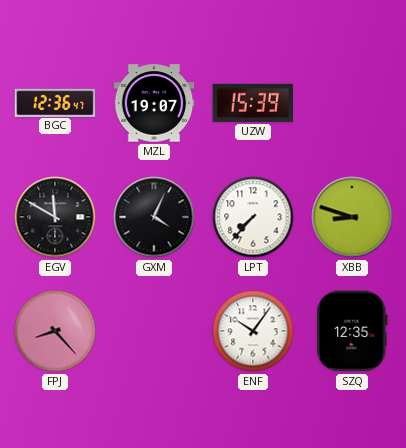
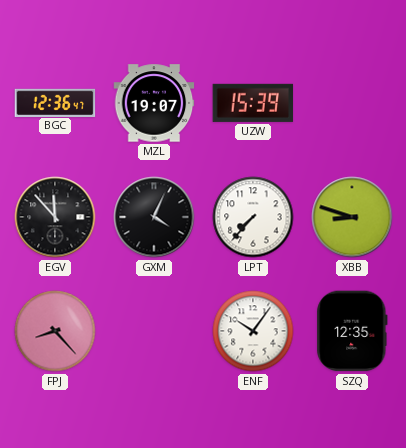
EGV: 11:50 -> 11:53
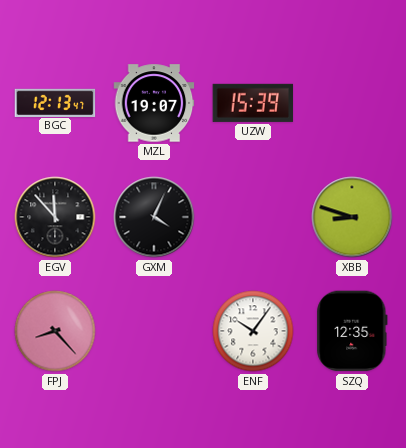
BGC: 12:36 -> 12:13
LPT: 7:37 -> none
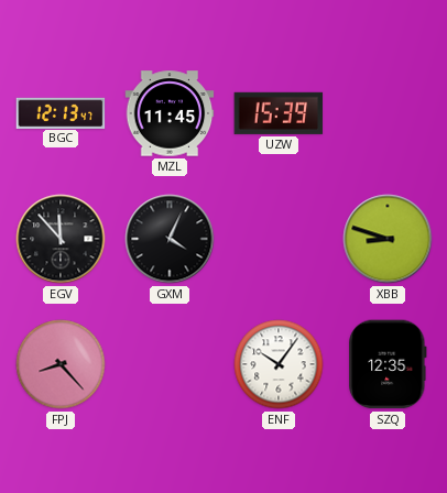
MZL: 19:07 -> 11:45
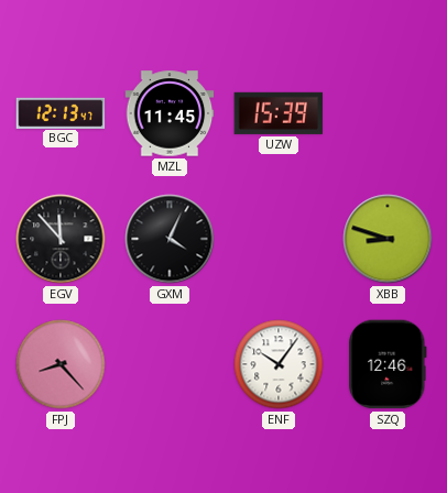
SZQ: 12:35 -> 12:46
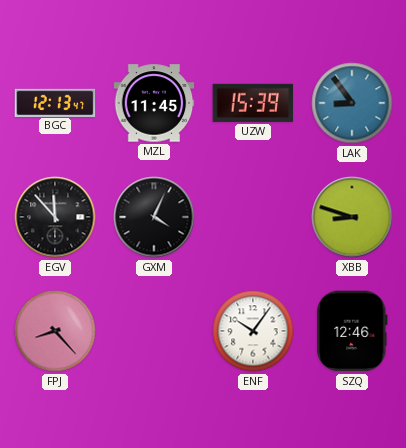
LAK: none -> 8:54
